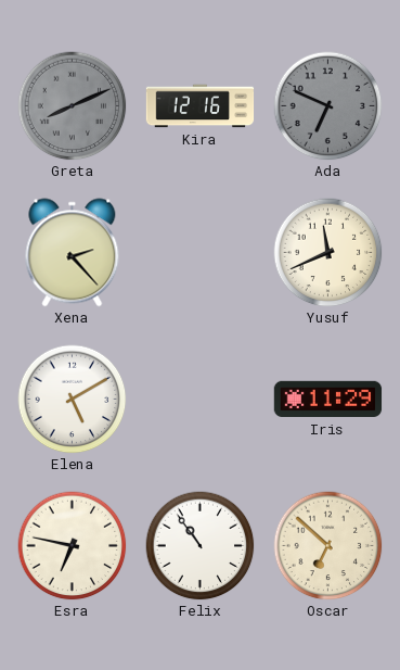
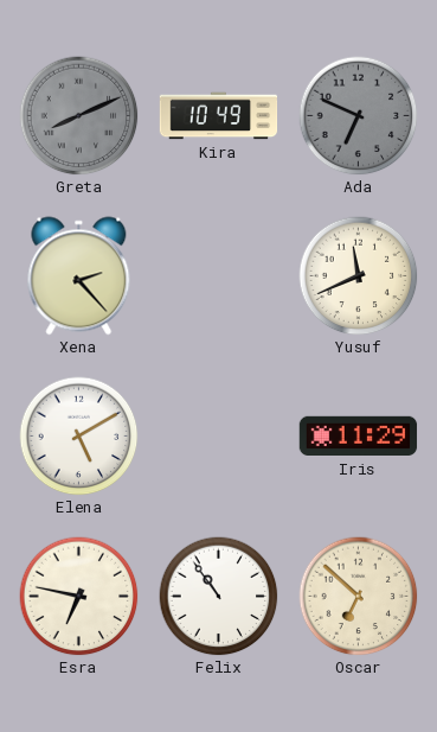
Kira: 12:16 -> 10:49
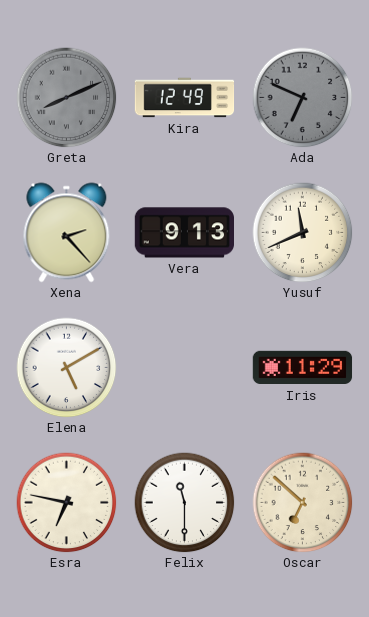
Kira: 10:49 -> 12:49
Vera: none -> 9:13
Felix: 10:54 -> 11:30
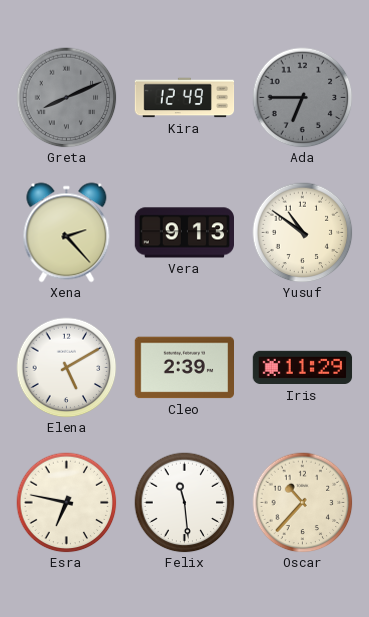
Ada: 6:49 -> 6:45
Yusuf: 11:41 -> 10:51
Cleo: none -> 2:39
Felix: 11:30 -> 11:29
Oscar: 6:52 -> 10:37
